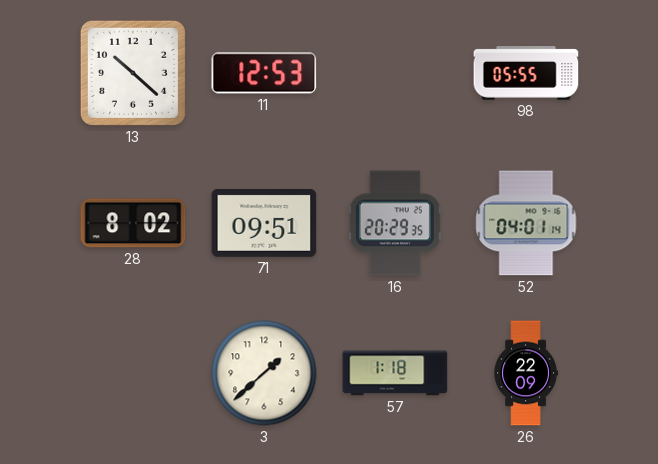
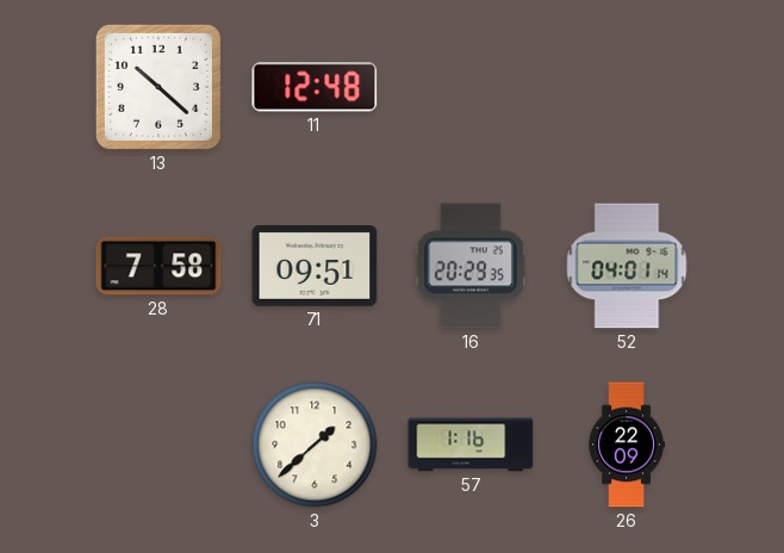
11: 12:53 -> 12:48
98: 05:55 -> none
28: 8:02 -> 7:58
57: 1:18 -> 1:16
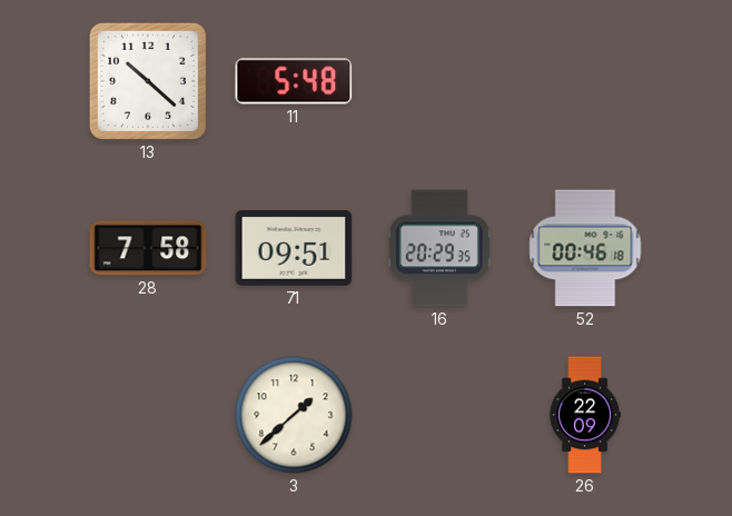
11: 12:48 -> 5:48
52: 04:01 -> 00:46
57: 1:16 -> none
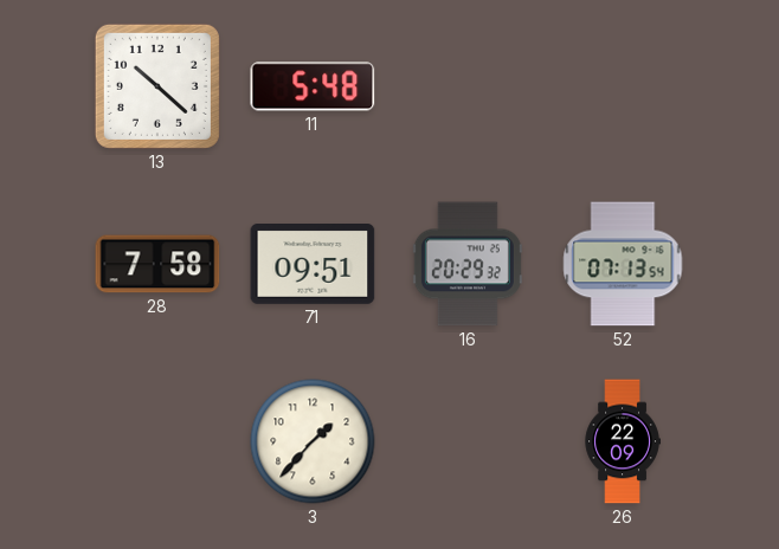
16: 20:29:35 -> 20:29:32
52: 00:46 -> 07:13
3: 1:38 -> 1:37
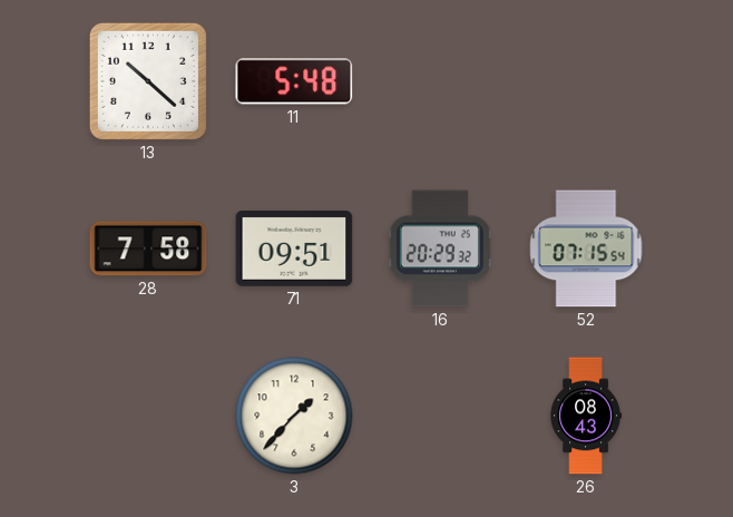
52: 07:13 -> 07:15
26: 22:09 -> 08:43
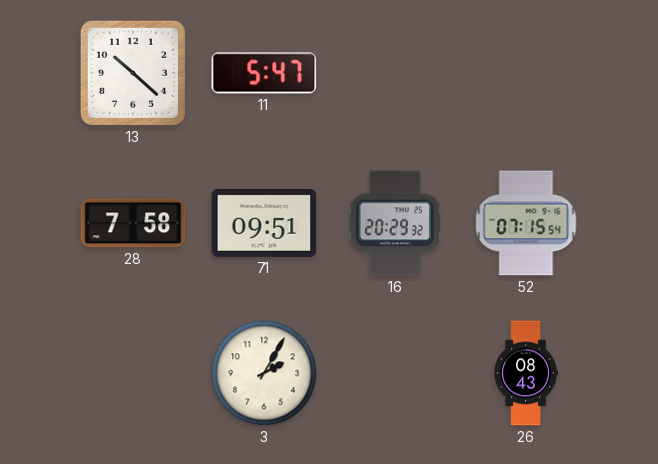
11: 5:48 -> 5:47
3: 1:37 -> 2:05
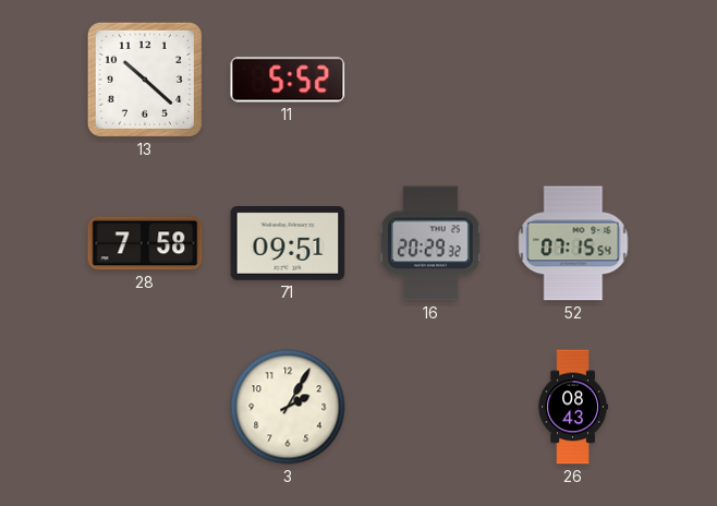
11: 5:47 -> 5:52
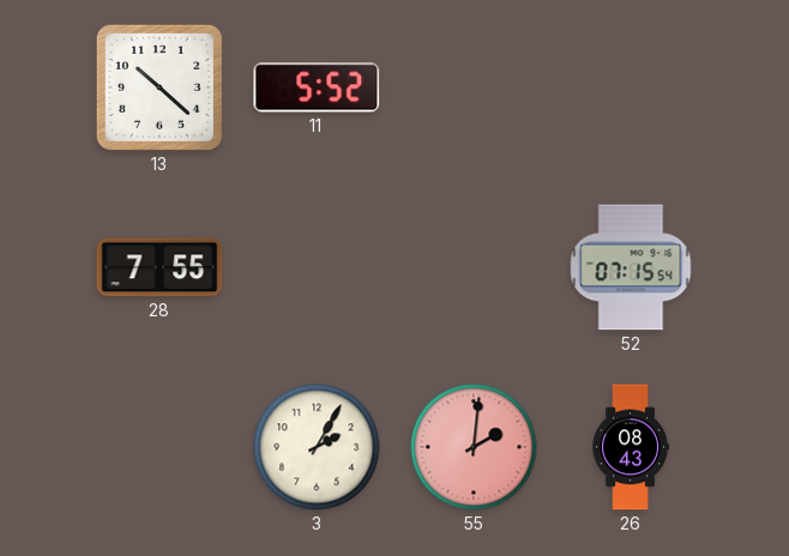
28: 7:58 -> 7:55
71: 09:51 -> none
16: 20:29 -> none
55: none -> 2:01
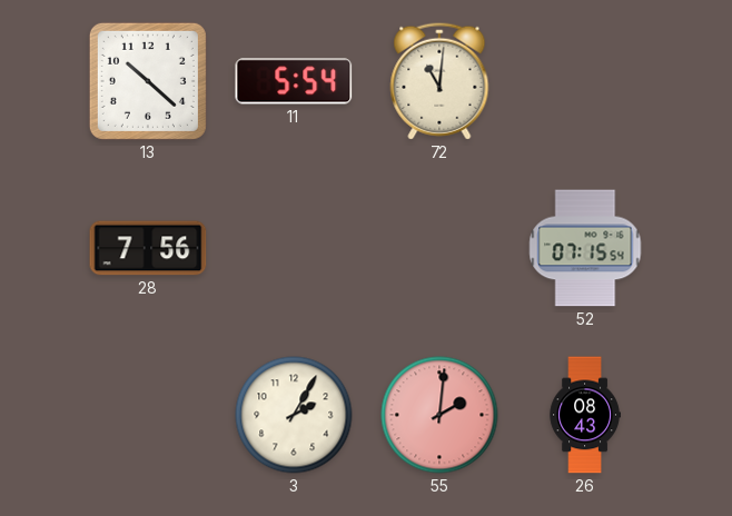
11: 5:52 -> 5:54
72: none -> 11:01
28: 7:55 -> 7:56
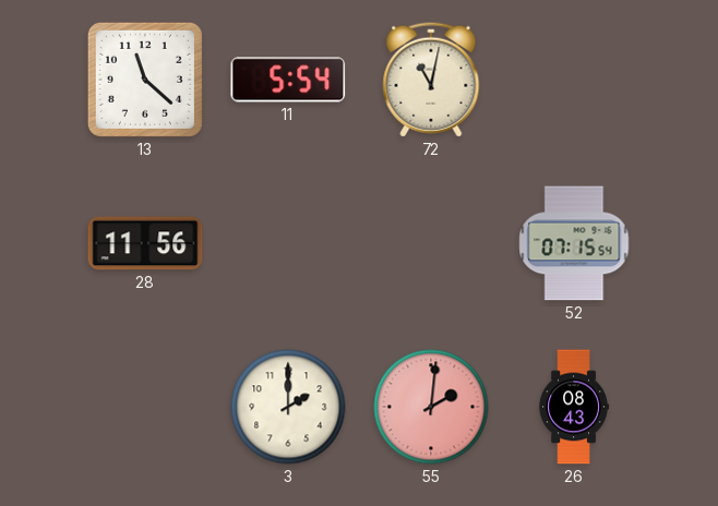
13: 10:22 -> 11:22
72: 11:01 -> 11:02
28: 7:56 -> 11:56
3: 2:05 -> 2:00
